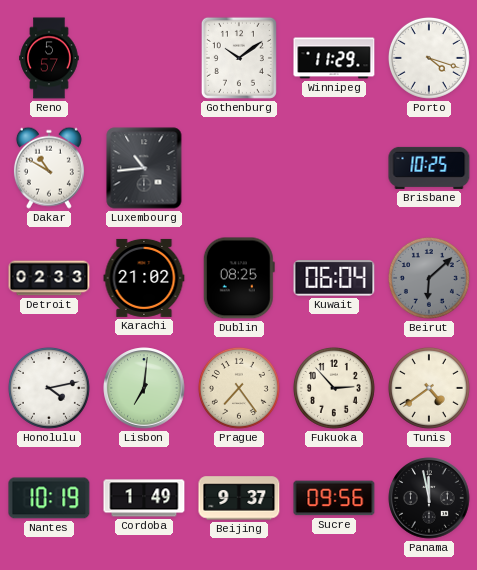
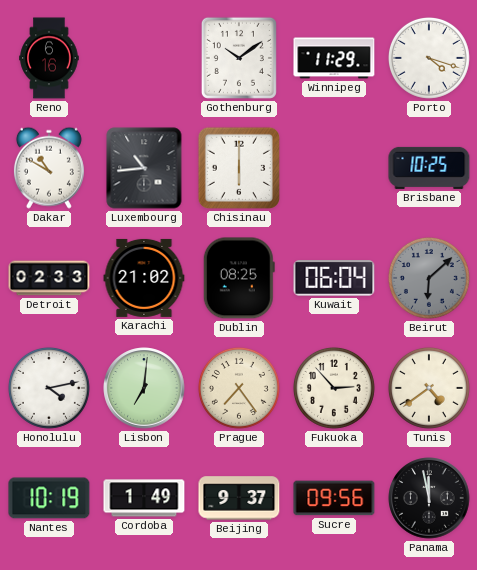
Reno: 5:57 -> 6:16
Chisinau: none -> 6:00
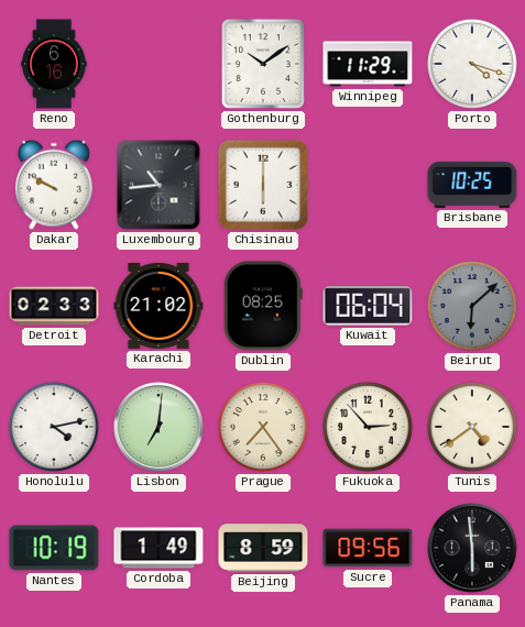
Dakar: 10:50 -> 9:50
Beijing: 9:37 -> 8:59
Panama: 11:58 -> 5:59
